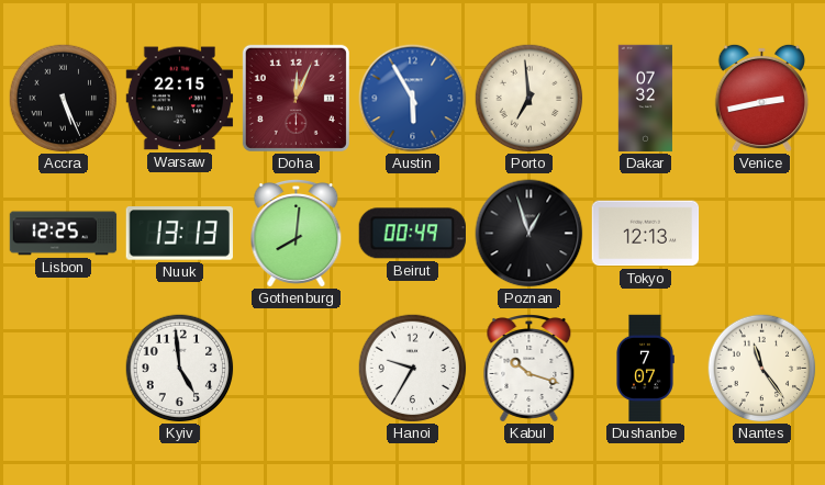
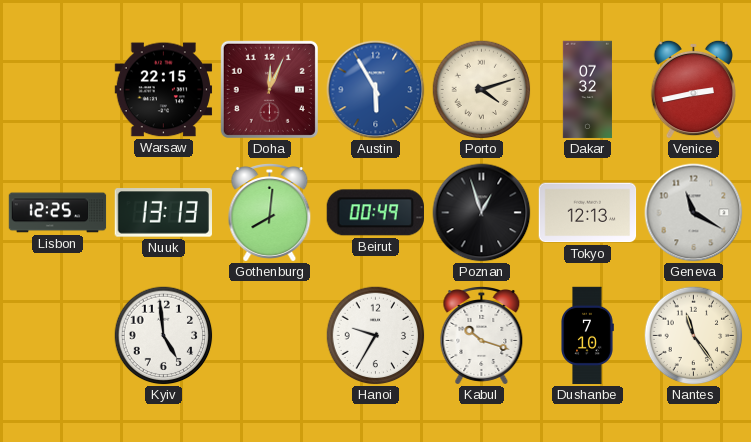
Accra: 5:26 -> none
Porto: 6:59 -> 4:12
Geneva: none -> 11:20
Dushanbe: 7:07 -> 7:10
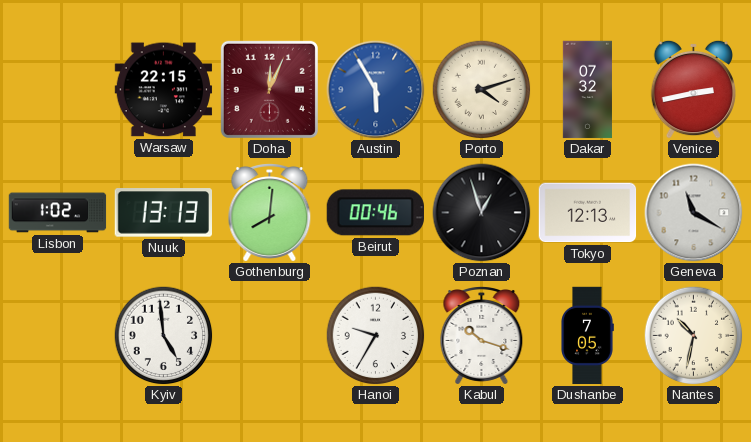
Lisbon: 12:25 -> 1:02
Beirut: 00:49 -> 00:46
Dushanbe: 7:10 -> 7:05
Nantes: 11:24 -> 10:32
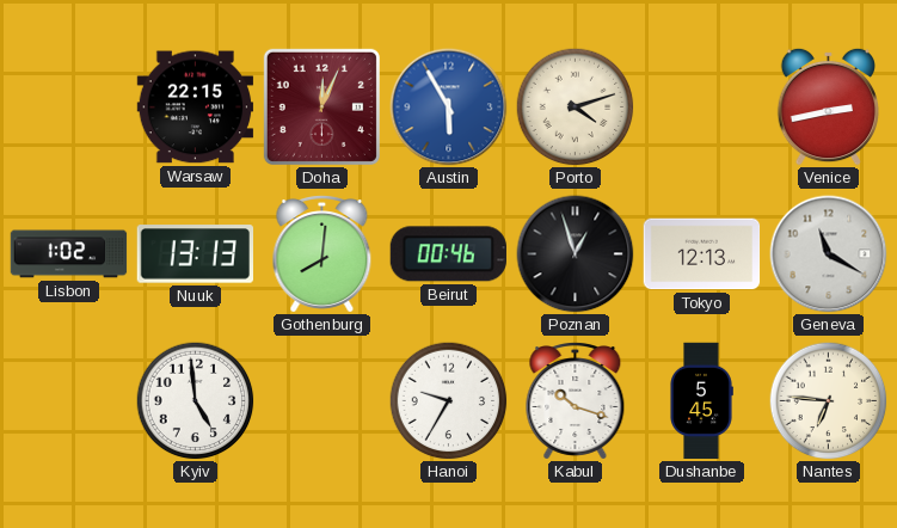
Dakar: 07:32 -> none
Dushanbe: 7:05 -> 5:45
Nantes: 10:32 -> 6:46
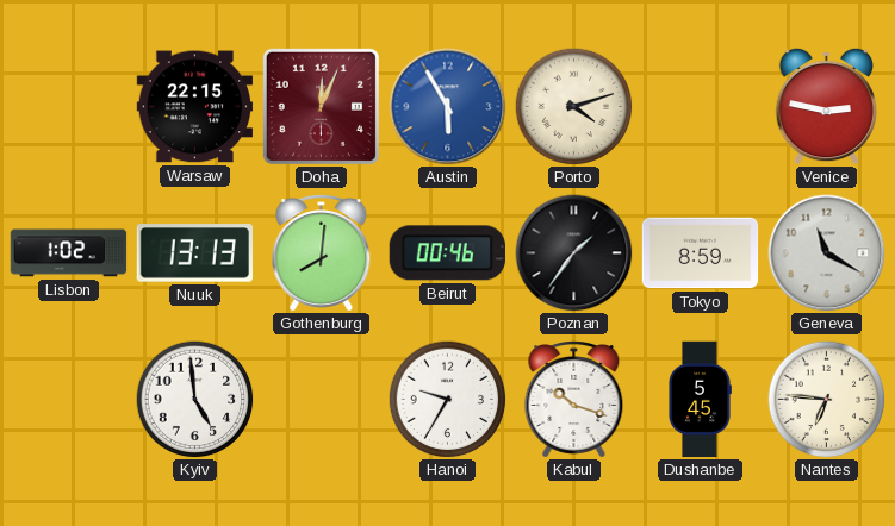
Venice: 2:43 -> 2:47
Poznan: 12:57 -> 1:36
Tokyo: 12:13 -> 8:59
